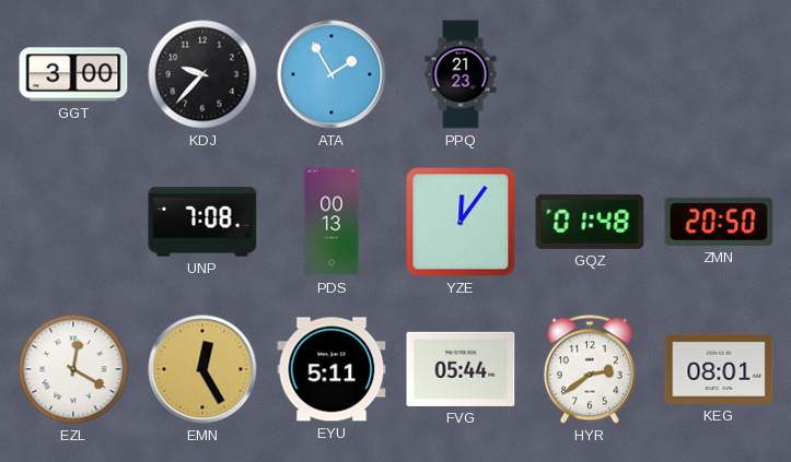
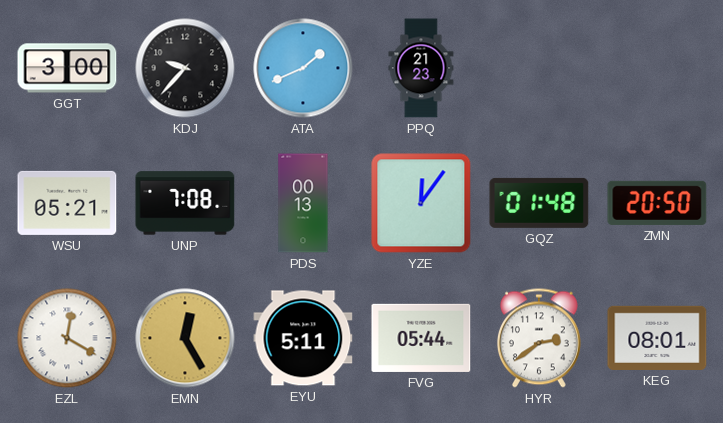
ATA: 1:55 -> 1:41
WSU: none -> 05:21
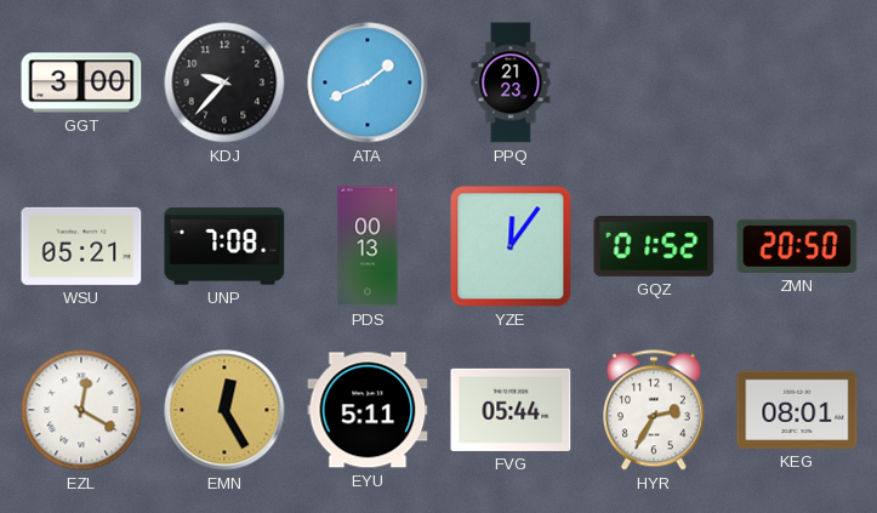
GQZ: 01:48 -> 01:52
HYR: 2:39 -> 2:35
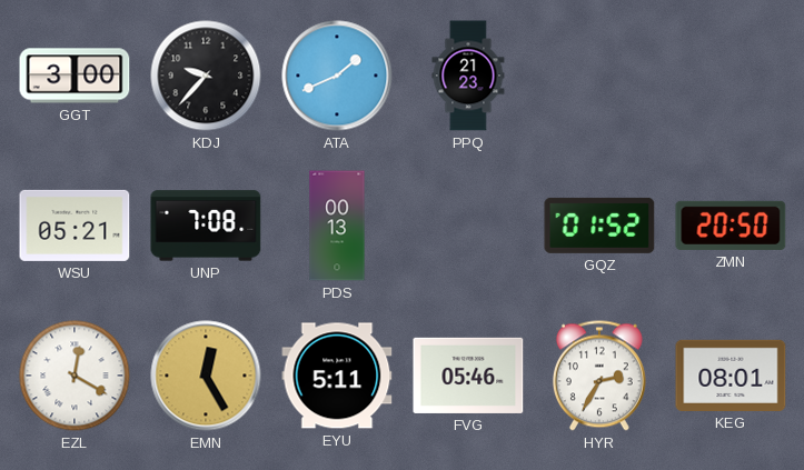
YZE: 12:06 -> none
FVG: 05:44 -> 05:46
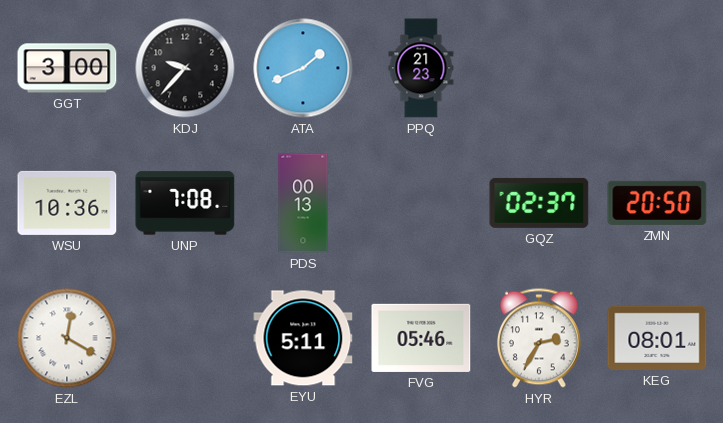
WSU: 05:21 -> 10:36
GQZ: 01:52 -> 02:37
EMN: 12:25 -> none
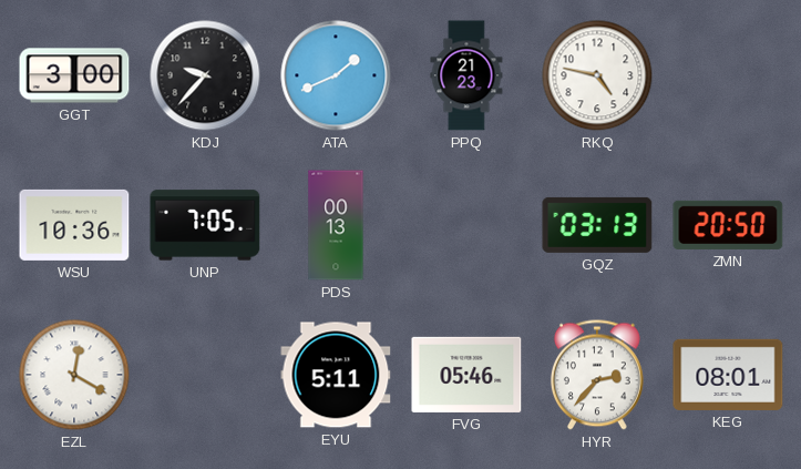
RKQ: none -> 4:47
UNP: 7:08 -> 7:05
GQZ: 02:37 -> 03:13
HYR: 2:35 -> 2:37
